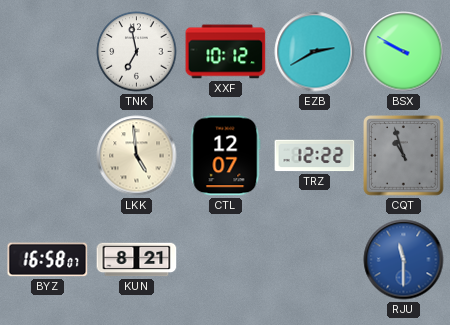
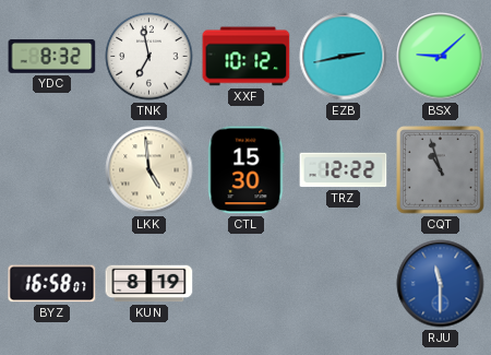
YDC: none -> 8:32
EZB: 2:40 -> 2:43
BSX: 9:50 -> 9:08
CTL: 12:07 -> 15:30
KUN: 8:21 -> 8:19
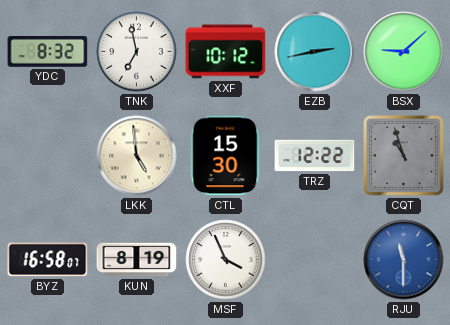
MSF: none -> 3:56
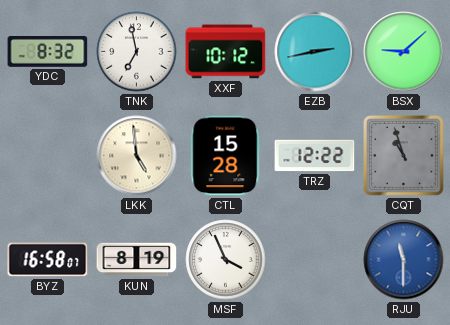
CTL: 15:30 -> 15:28
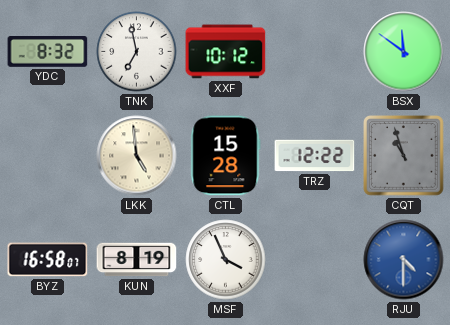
EZB: 2:43 -> none
BSX: 9:08 -> 11:51
RJU: 11:30 -> 4:30
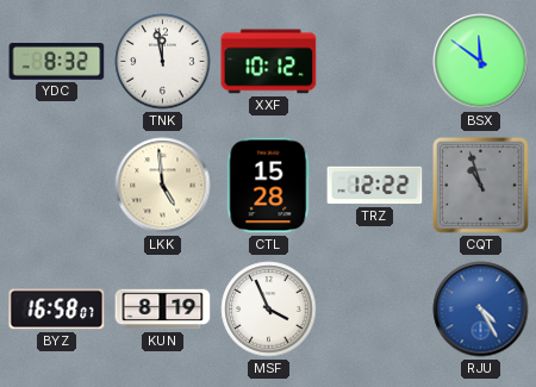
TNK: 6:58 -> 11:58
RJU: 4:30 -> 4:25
